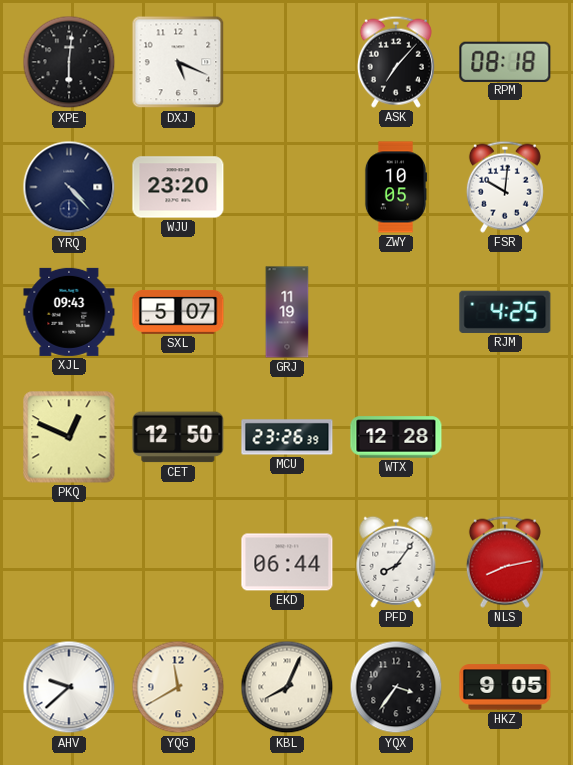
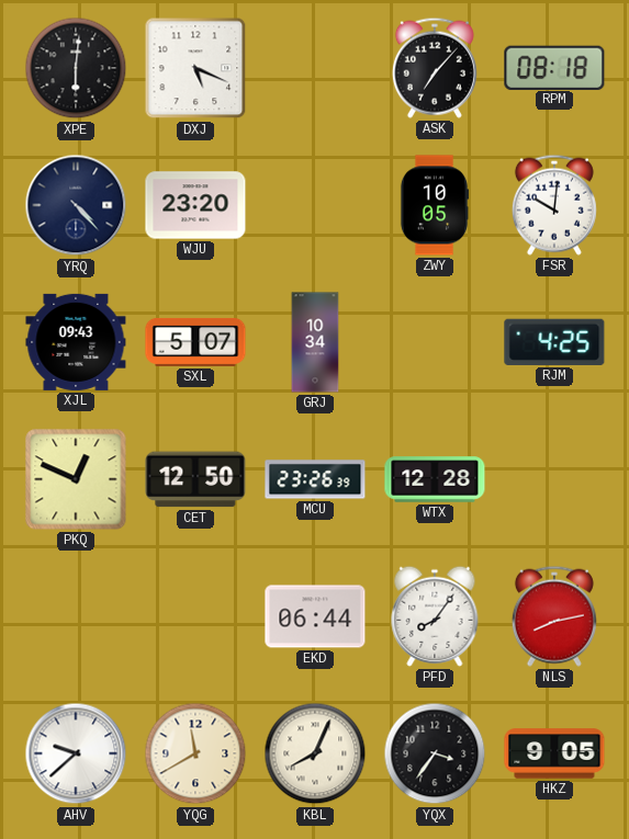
GRJ: 11:19 -> 10:34
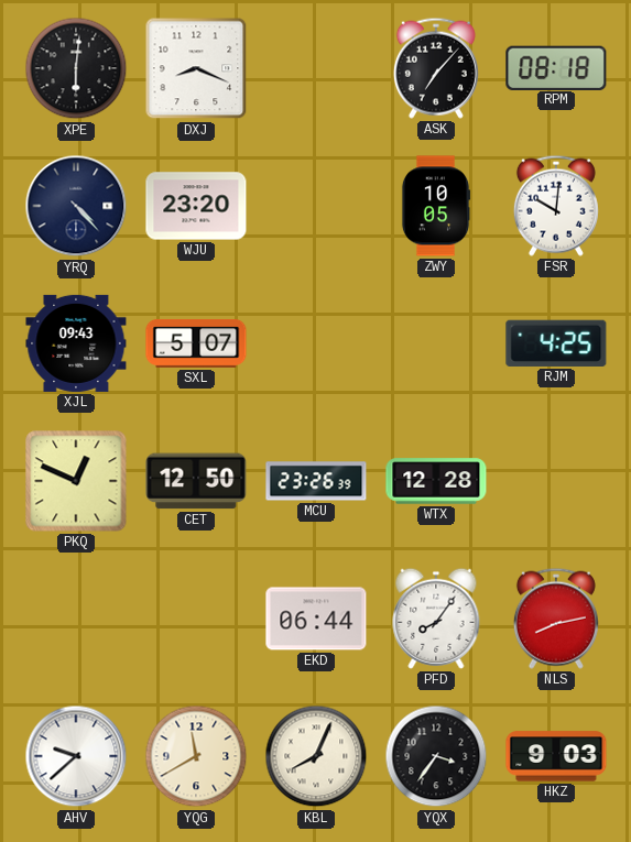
DXJ: 5:19 -> 8:19
GRJ: 10:34 -> none
HKZ: 9:05 -> 9:03
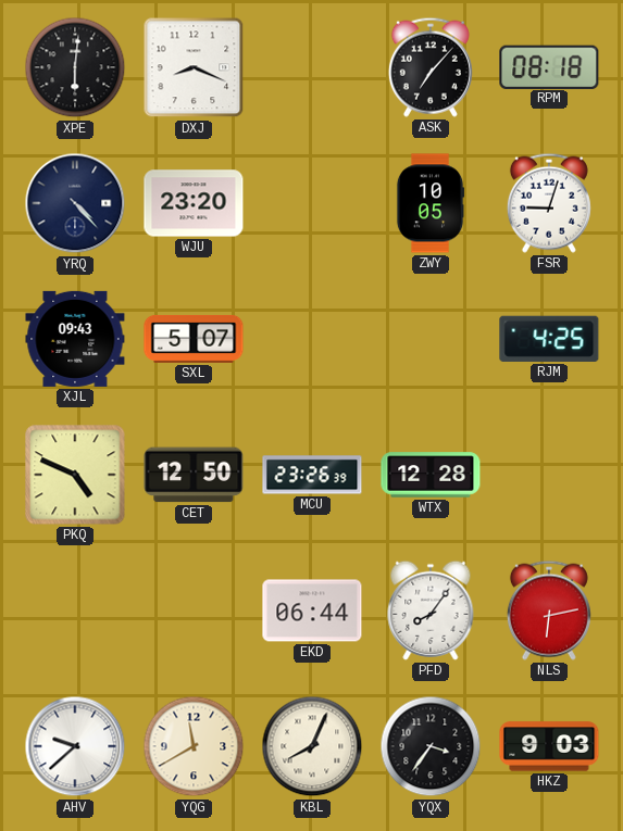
FSR: 10:01 -> 9:03
PKQ: 12:49 -> 4:49
NLS: 8:13 -> 6:13
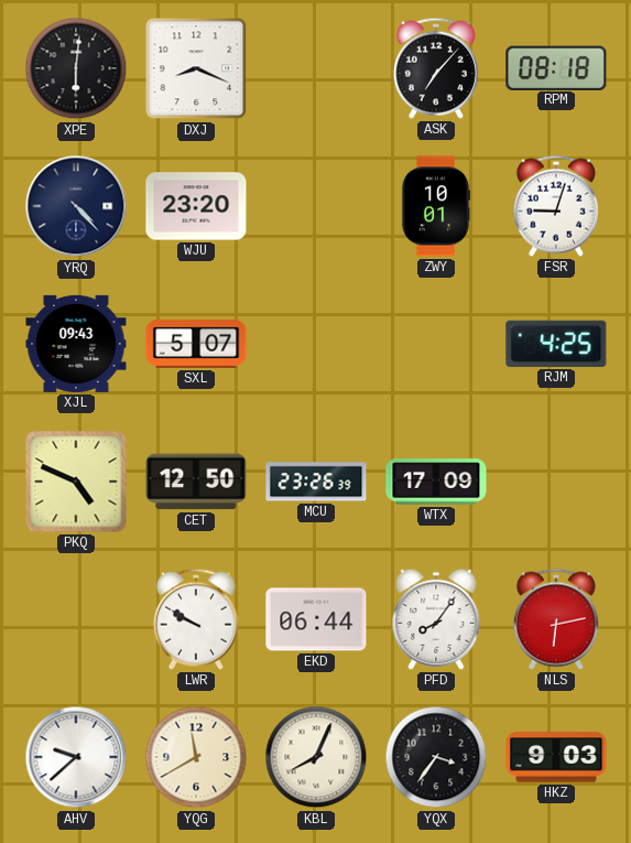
ZWY: 10:05 -> 10:01
WTX: 12:28 -> 17:09
LWR: none -> 9:50
